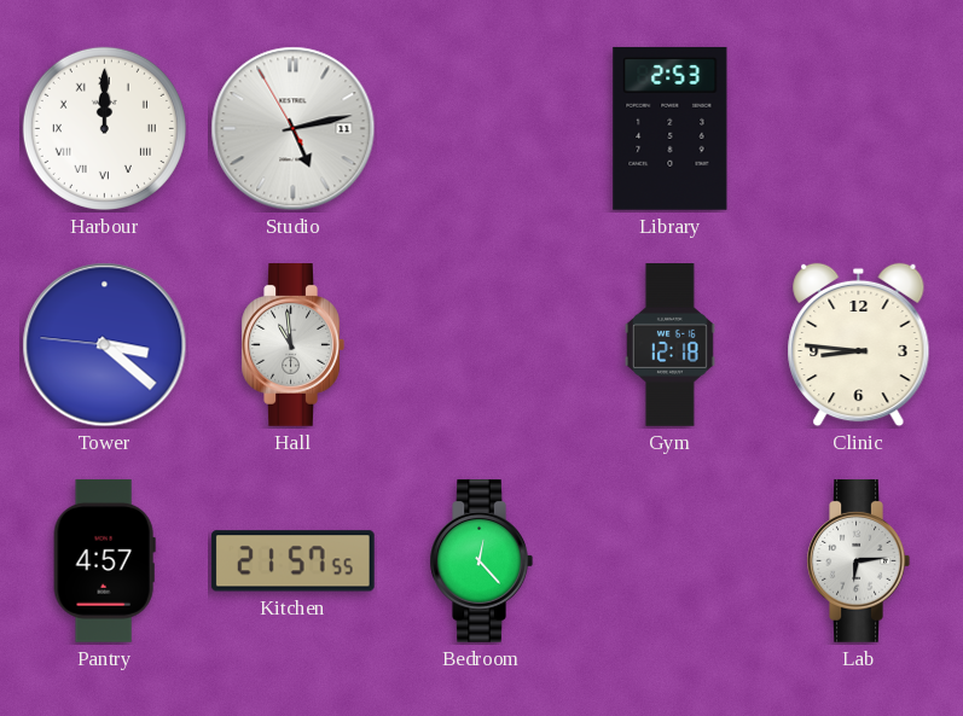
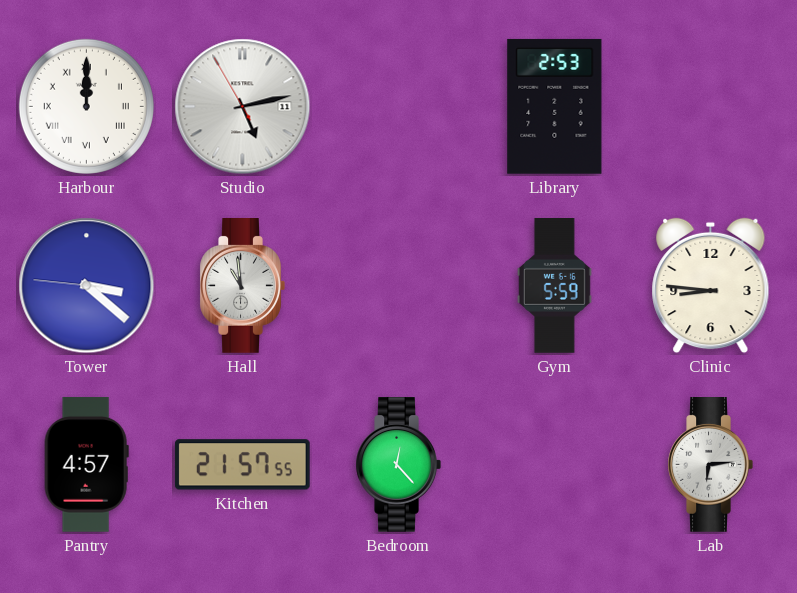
Gym: 12:18 -> 5:59
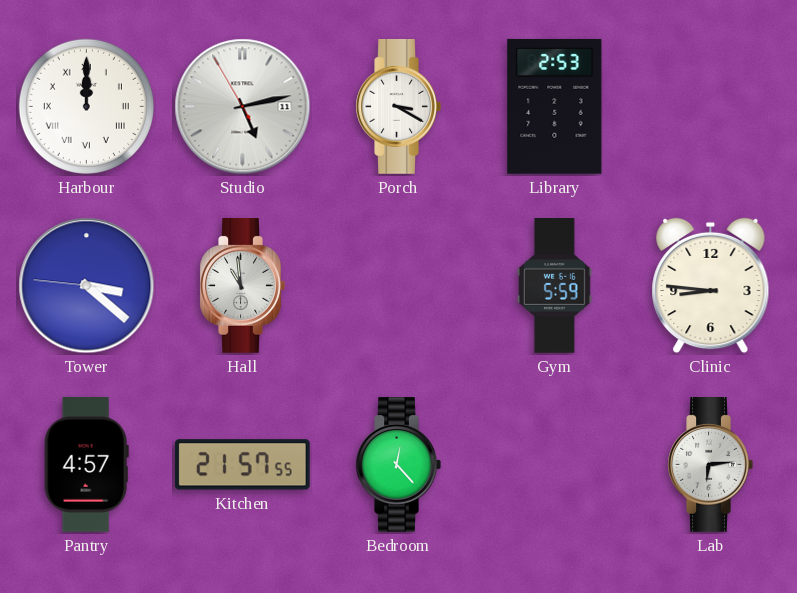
Porch: none -> 3:20
